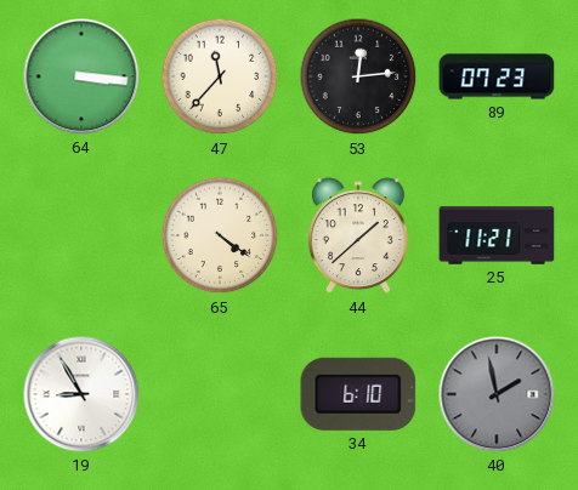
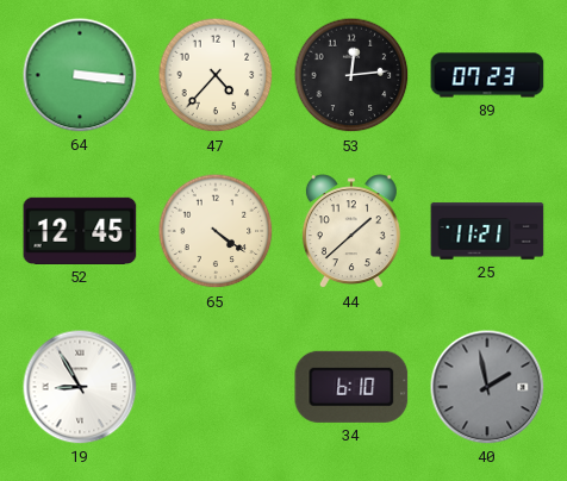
47: 11:37 -> 4:37
52: none -> 12:45
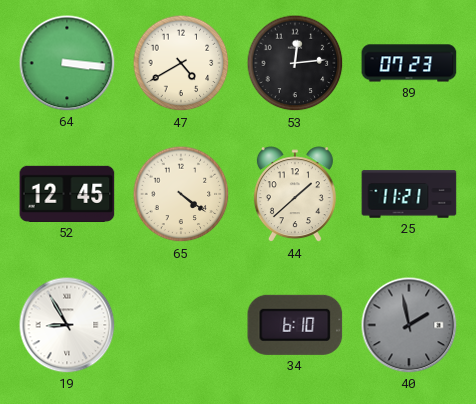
47: 4:37 -> 4:40
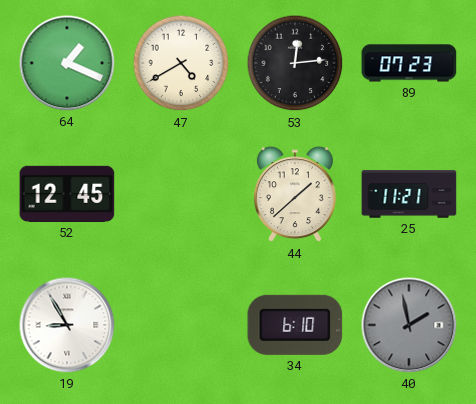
64: 3:16 -> 1:19
65: 4:21 -> none
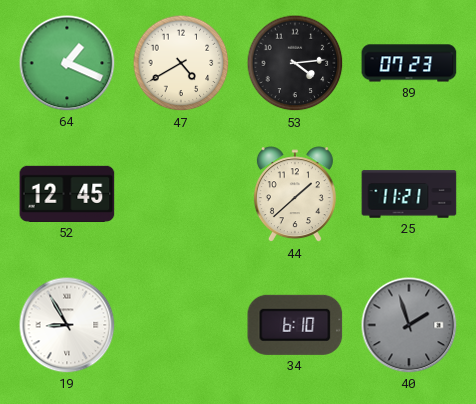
53: 12:14 -> 4:14
40: 1:58 -> 1:57
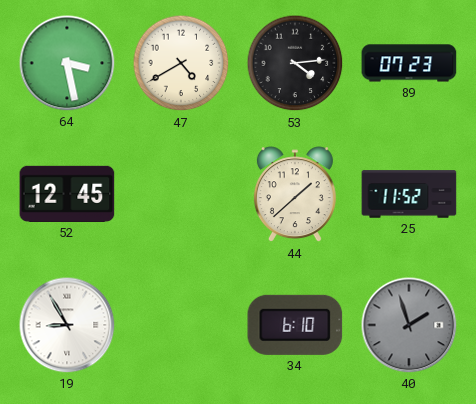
64: 1:19 -> 3:28
25: 11:21 -> 11:52
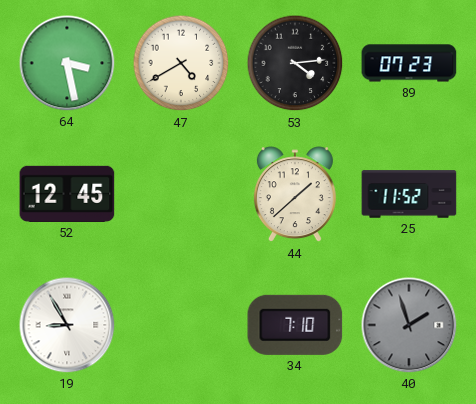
34: 6:10 -> 7:10
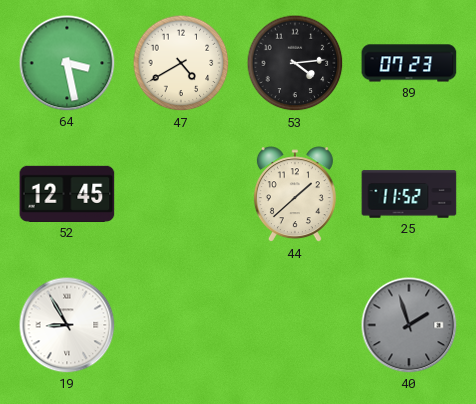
34: 7:10 -> none
